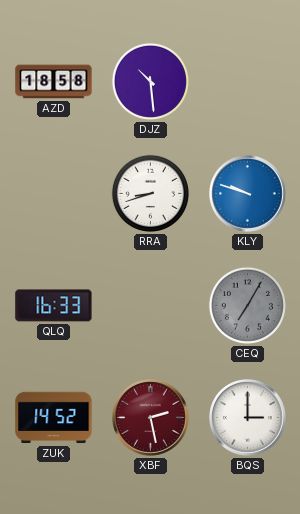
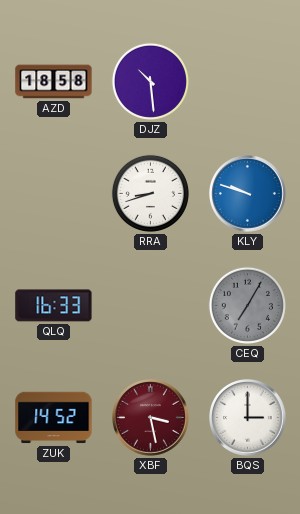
XBF: 2:28 -> 3:28
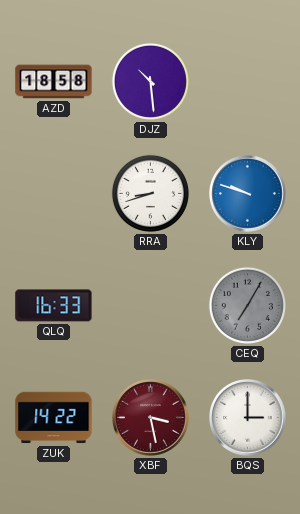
ZUK: 14:52 -> 14:22
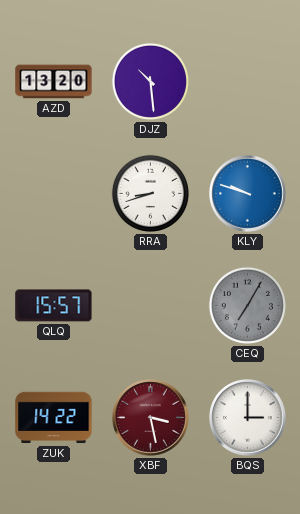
AZD: 18:58 -> 13:20
QLQ: 16:33 -> 15:57
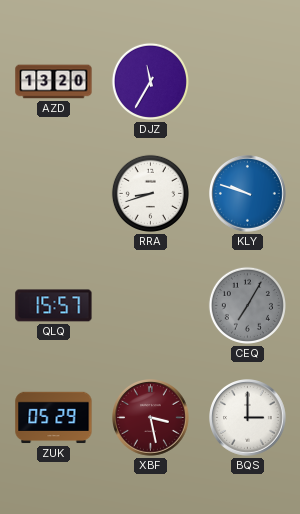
DJZ: 10:29 -> 11:35
ZUK: 14:22 -> 05:29
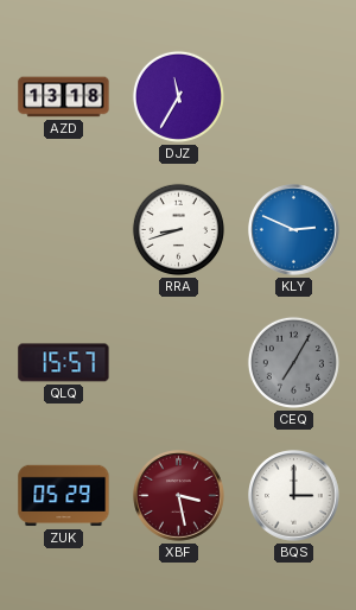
AZD: 13:20 -> 13:18
KLY: 9:48 -> 2:49
